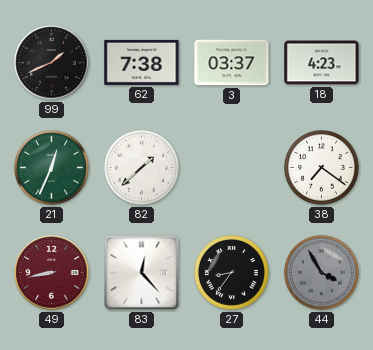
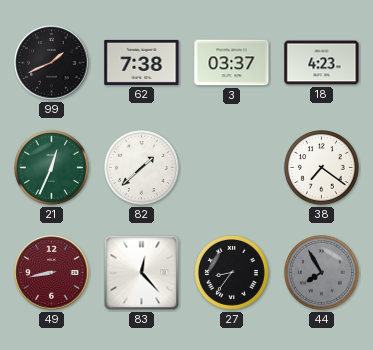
44: 3:55 -> 7:55
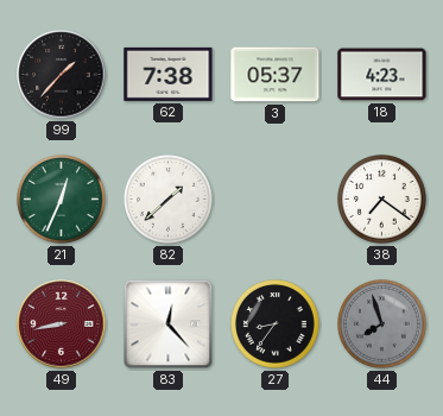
99: 1:41 -> 1:37
3: 03:37 -> 05:37
44: 7:55 -> 7:57
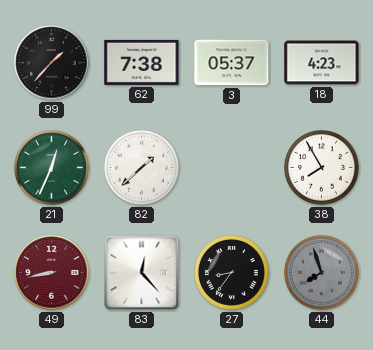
38: 7:21 -> 7:55
